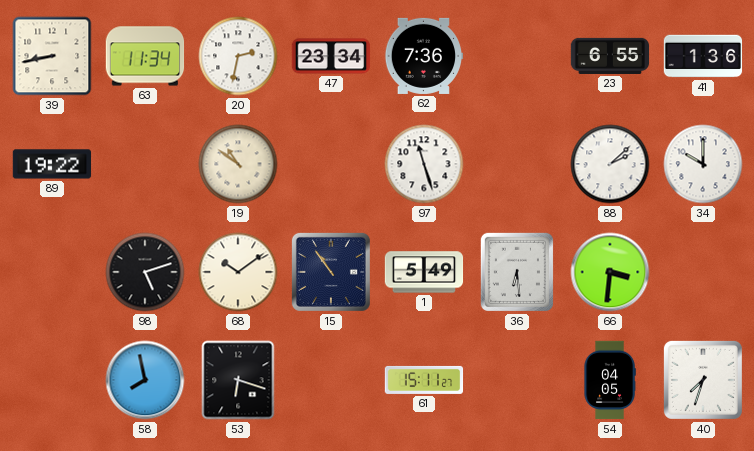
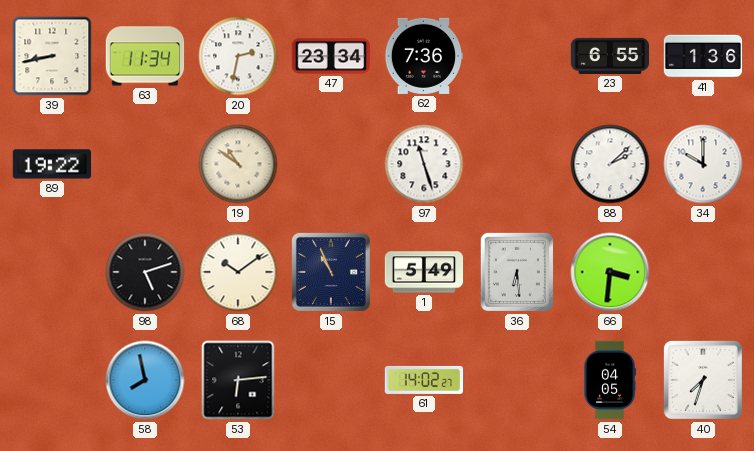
15: 10:54 -> 10:56
53: 6:18 -> 6:14
61: 15:11 -> 14:02
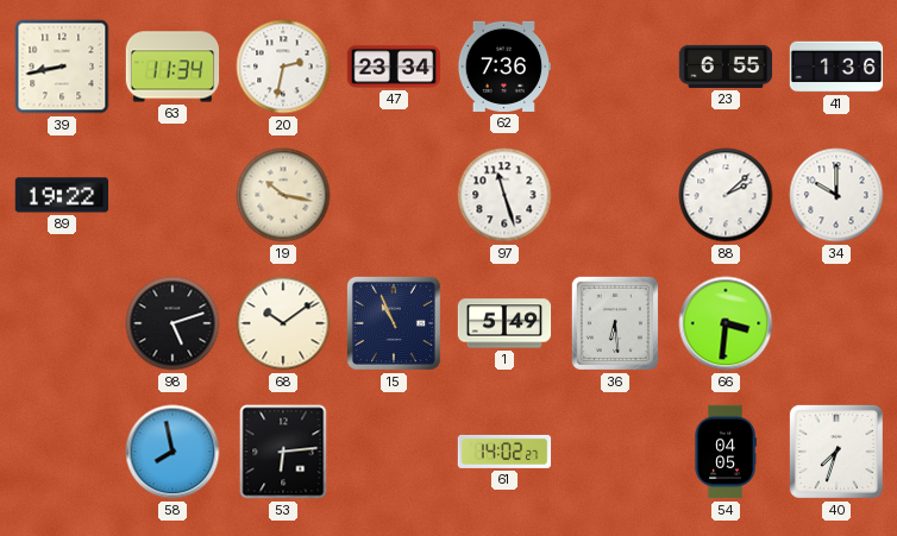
19: 10:51 -> 10:17
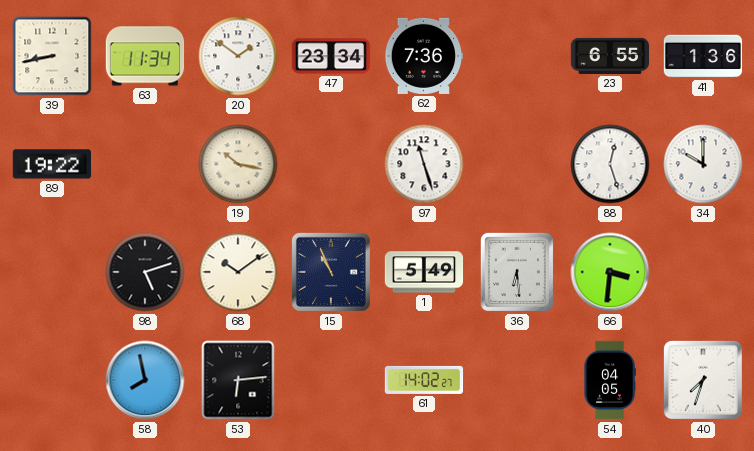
20: 2:32 -> 1:51
88: 2:08 -> 12:27
